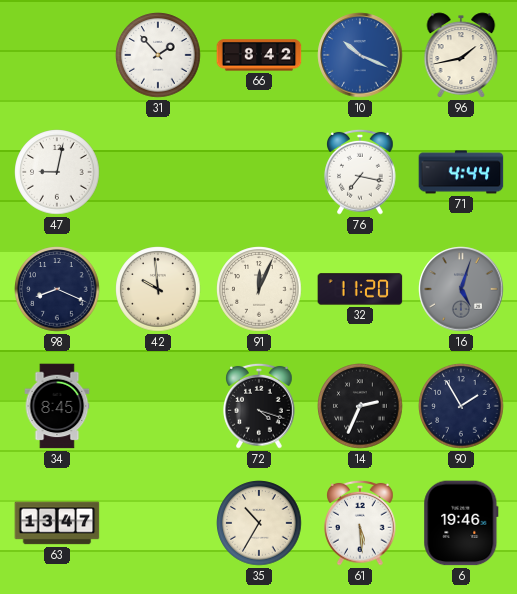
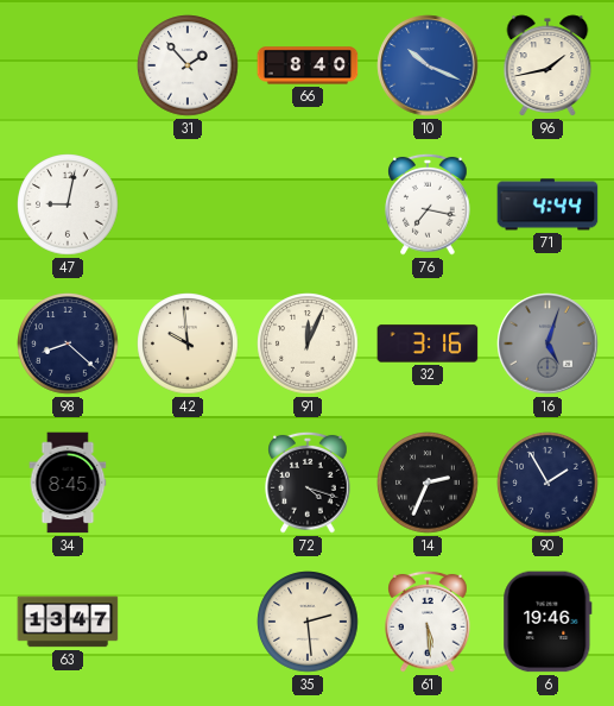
66: 8:42 -> 8:40
98: 8:19 -> 8:22
32: 11:20 -> 3:16
35: 10:35 -> 2:29
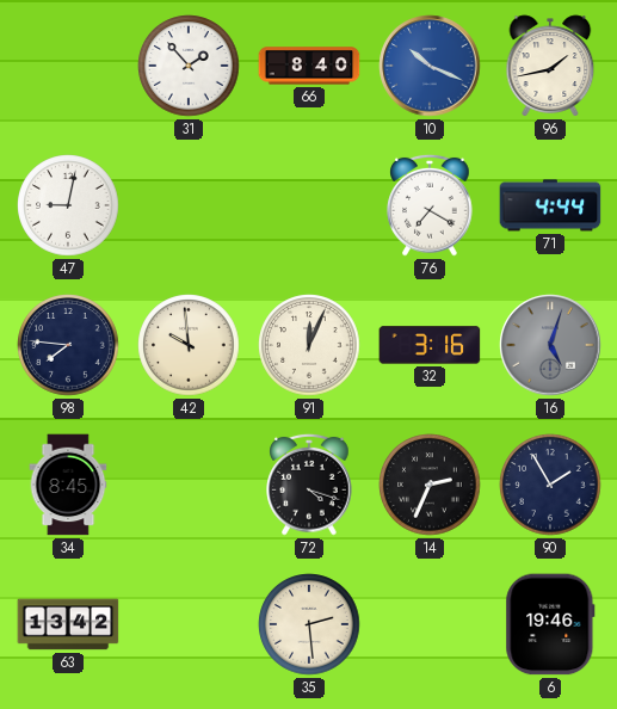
76: 7:17 -> 7:20
98: 8:22 -> 7:46
63: 13:47 -> 13:42
61: 5:29 -> none
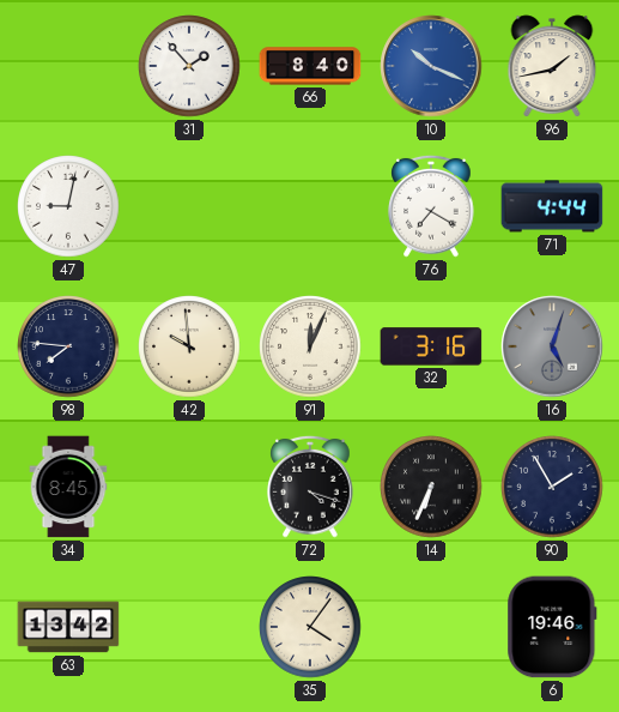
14: 2:34 -> 6:34
35: 2:29 -> 4:06
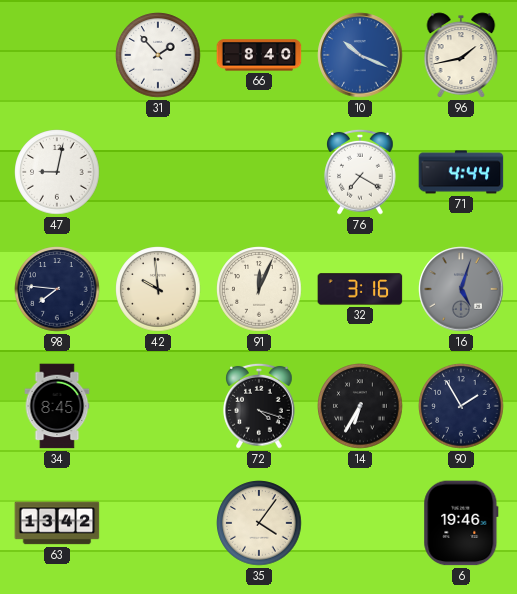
14: 6:34 -> 6:35
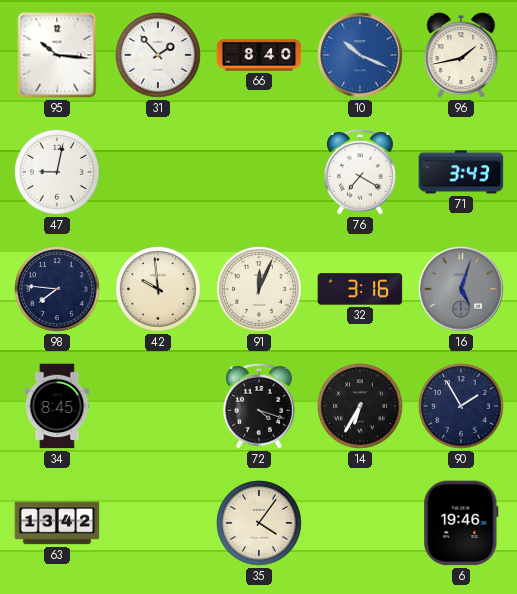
95: none -> 10:16
71: 4:44 -> 3:43
